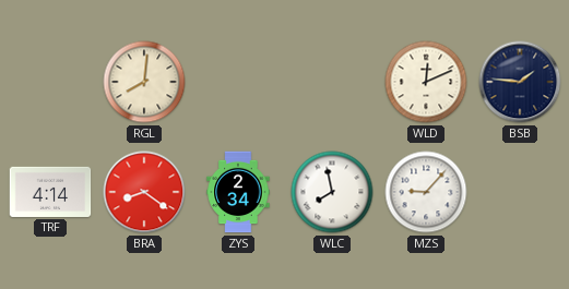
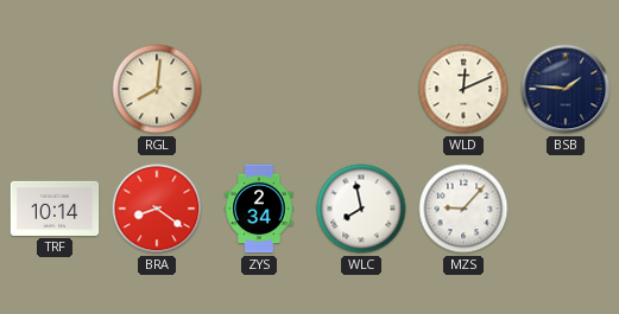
TRF: 4:14 -> 10:14
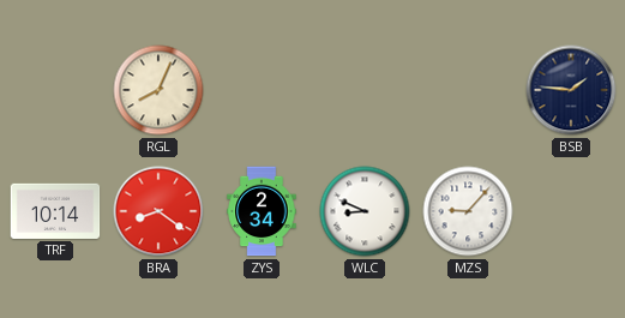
RGL: 8:01 -> 8:04
WLD: 12:11 -> none
WLC: 7:58 -> 8:49
